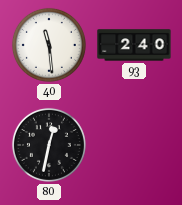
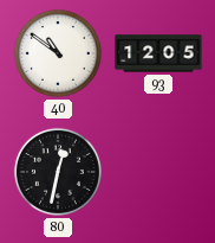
40: 11:29 -> 10:51
93: 2:40 -> 12:05
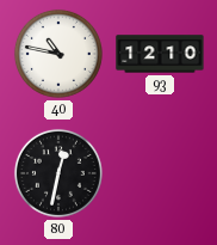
40: 10:51 -> 10:47
93: 12:05 -> 12:10
